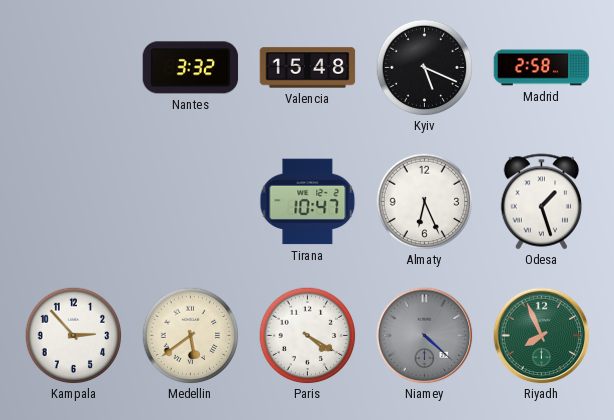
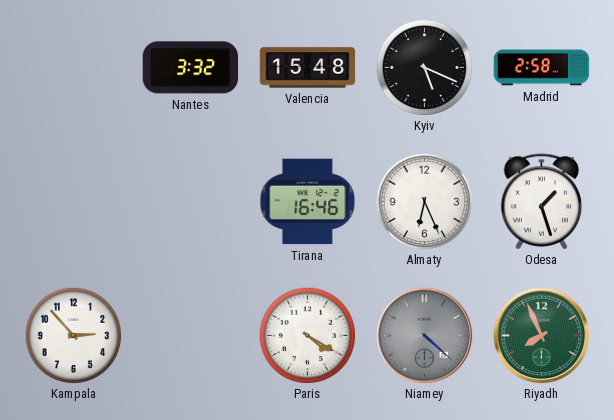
Tirana: 10:47 -> 16:46
Medellin: 5:39 -> none
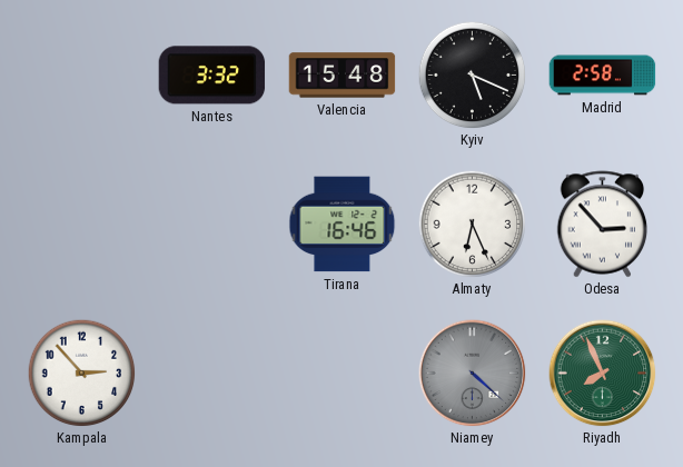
Odesa: 1:27 -> 2:53
Paris: 4:20 -> none
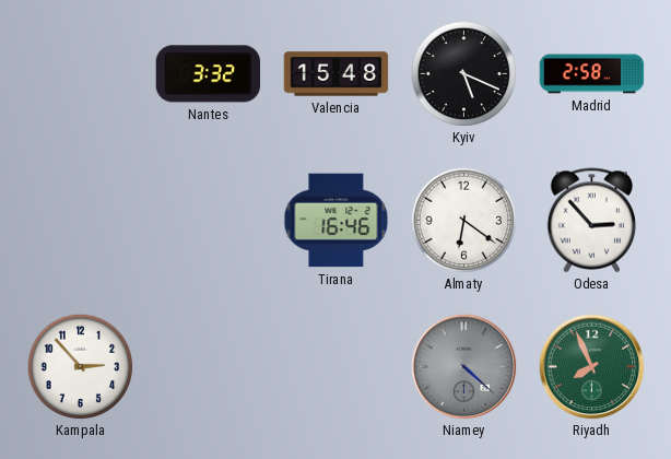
Almaty: 6:26 -> 6:21
